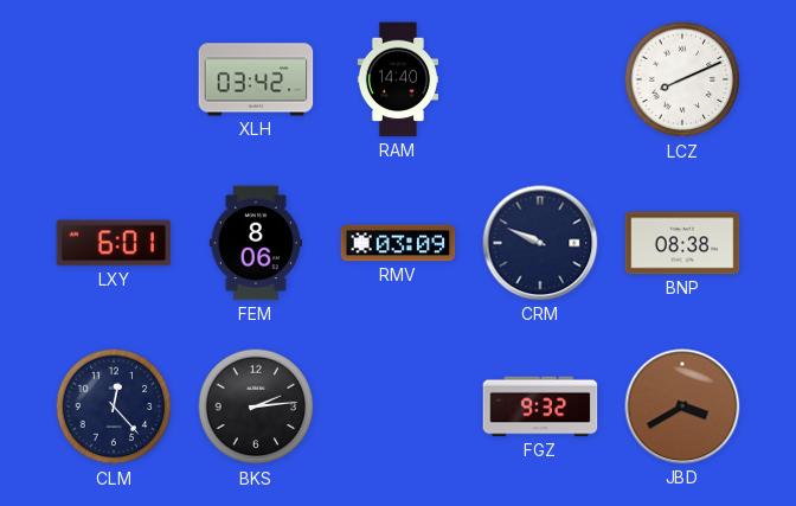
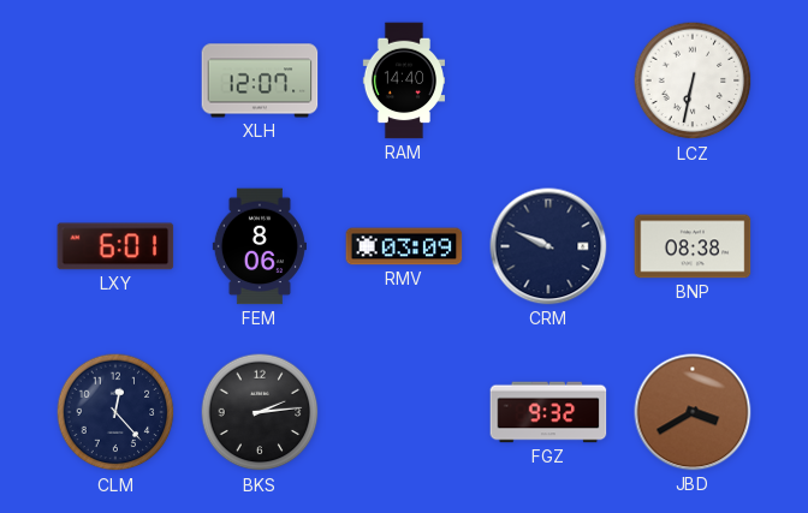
XLH: 03:42 -> 12:07
LCZ: 8:11 -> 6:32
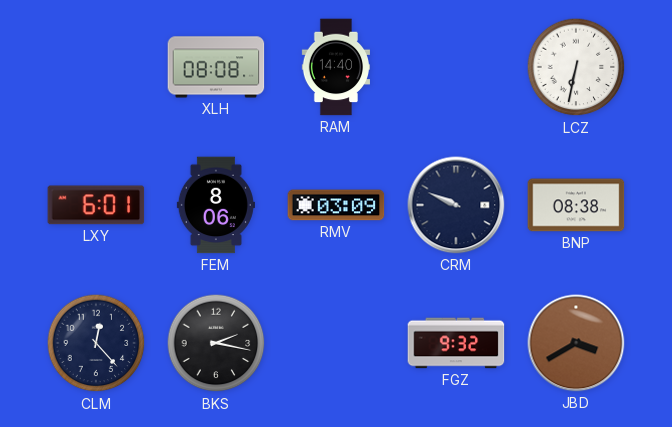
XLH: 12:07 -> 08:08
BKS: 2:14 -> 2:17
